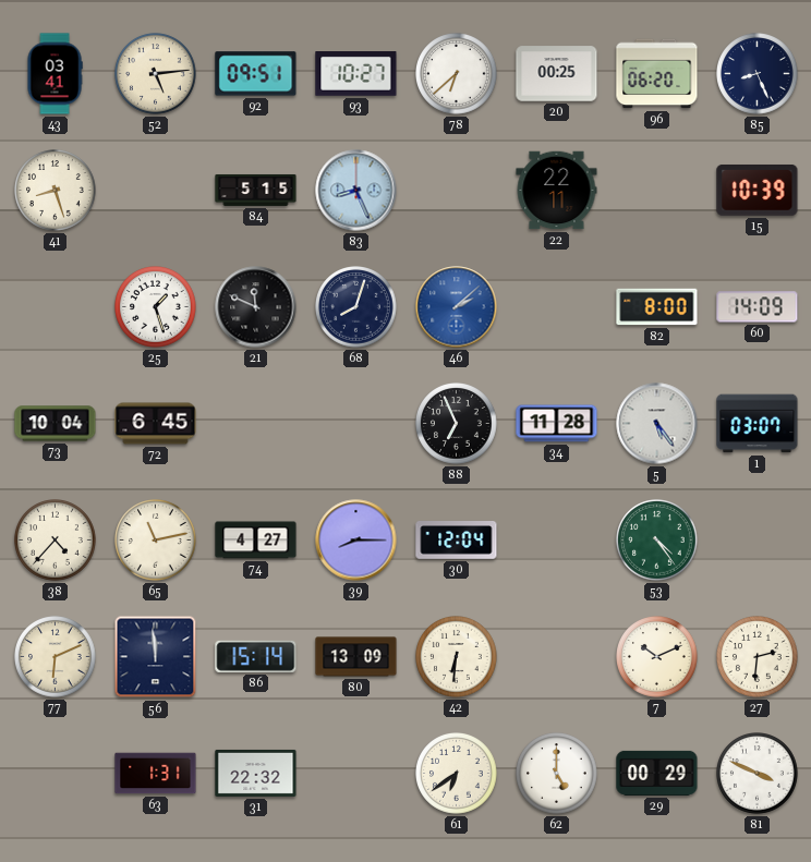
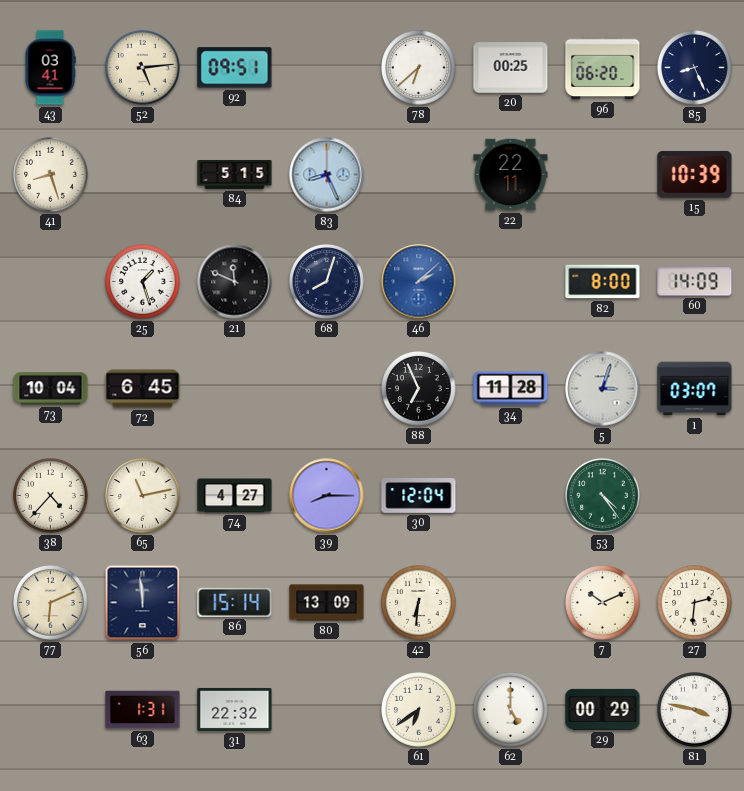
93: 10:27 -> none
5: 5:24 -> 3:03
81: 3:49 -> 3:47
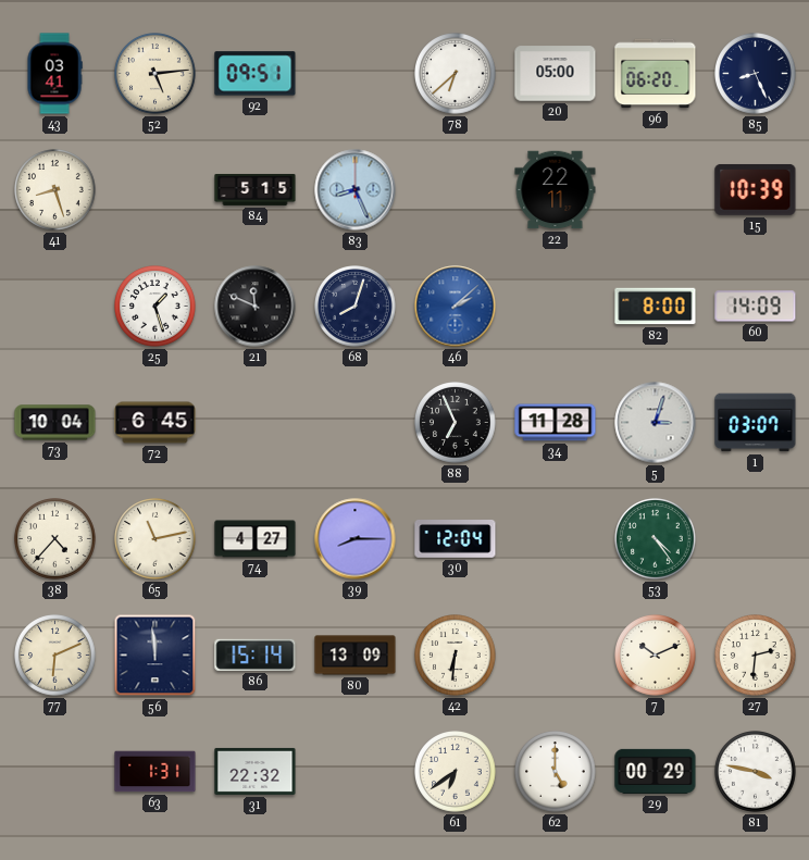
20: 00:25 -> 05:00
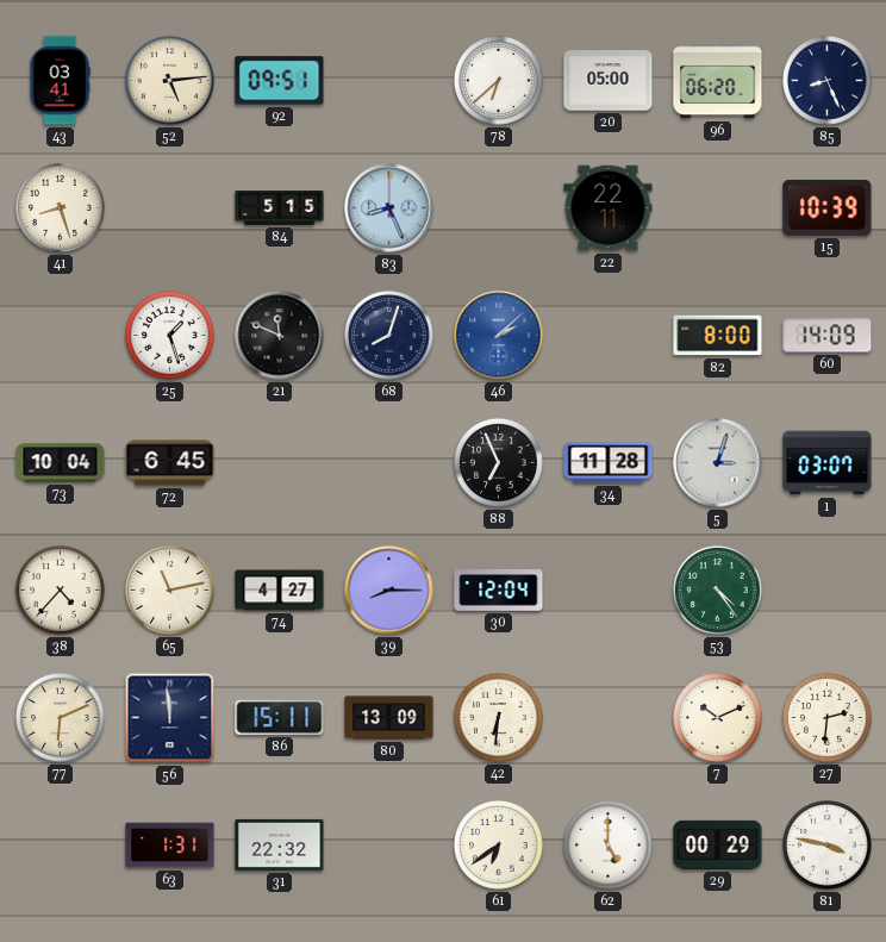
86: 15:14 -> 15:11
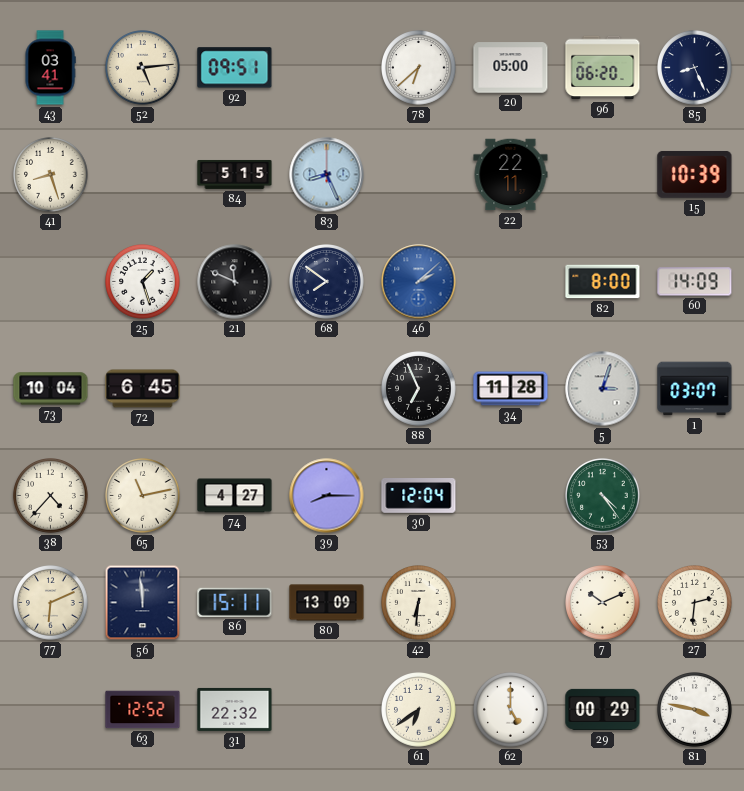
68: 8:03 -> 7:51
63: 1:31 -> 12:52
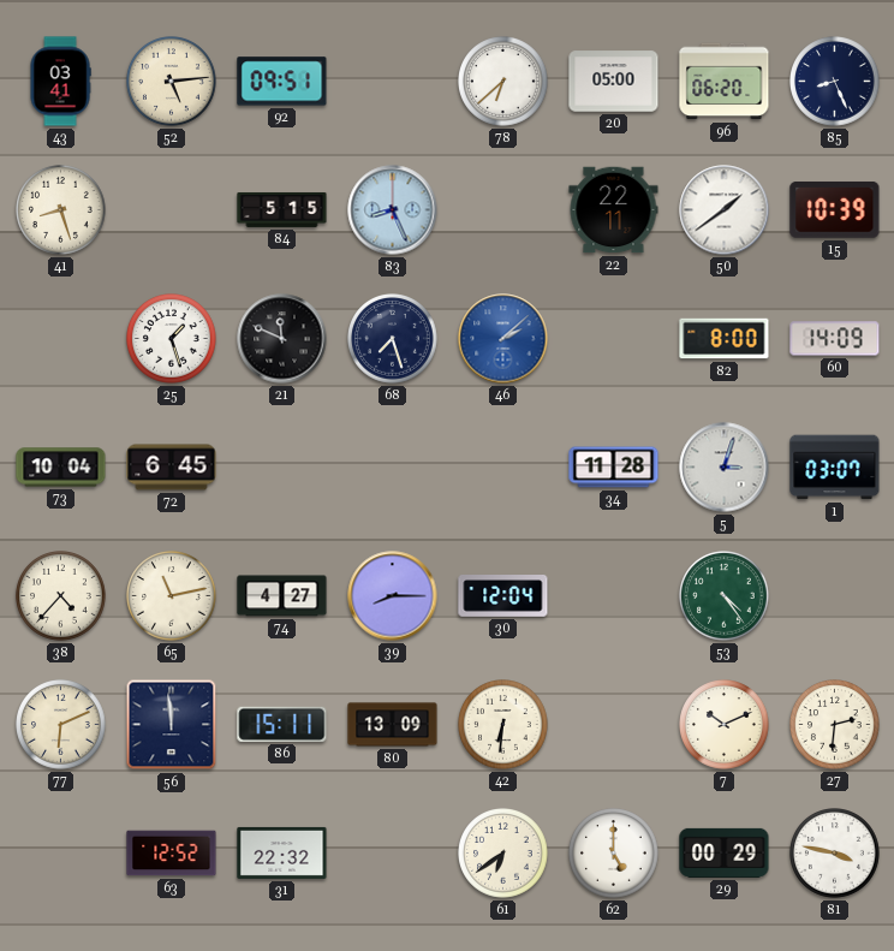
50: none -> 1:39
68: 7:51 -> 7:27
88: 6:56 -> none
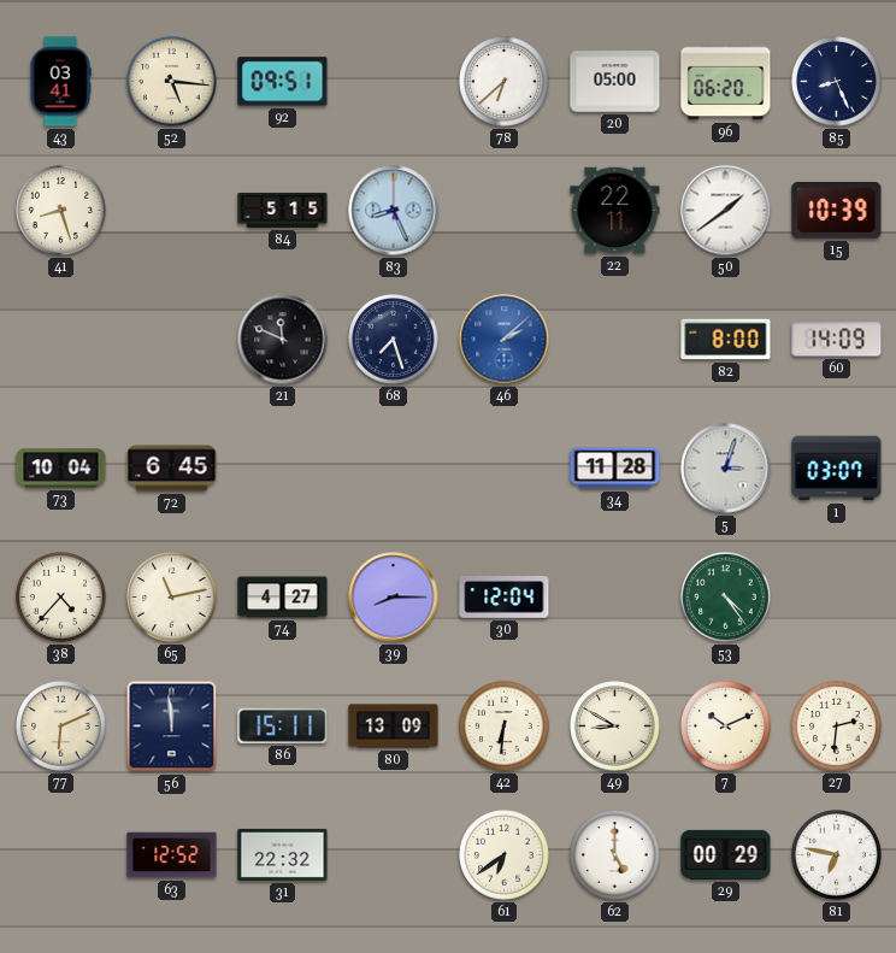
52: 5:14 -> 5:16
25: 1:27 -> none
49: none -> 8:50
81: 3:47 -> 6:47
